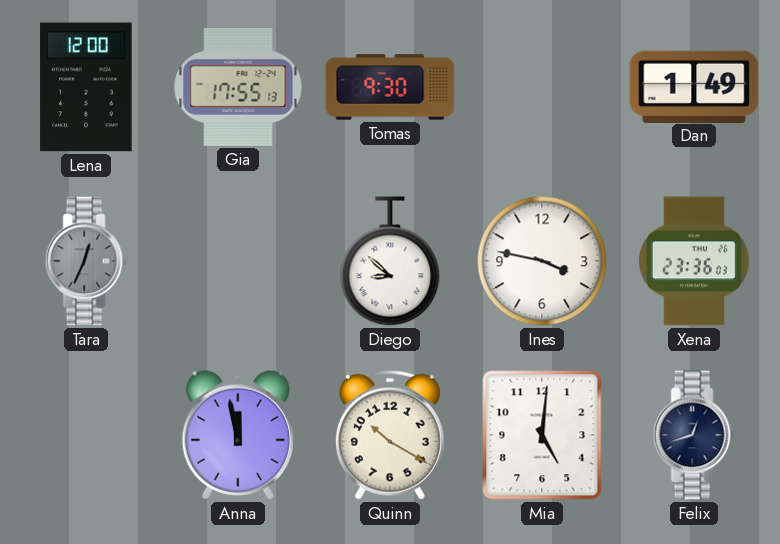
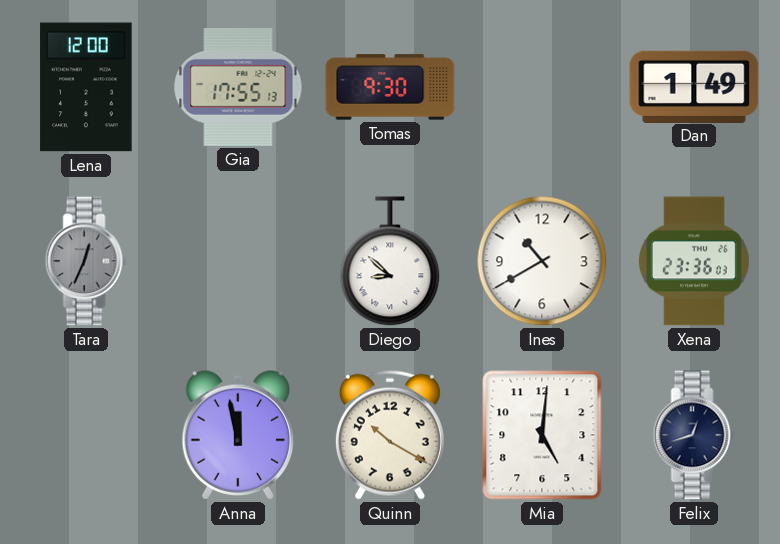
Ines: 3:47 -> 10:40
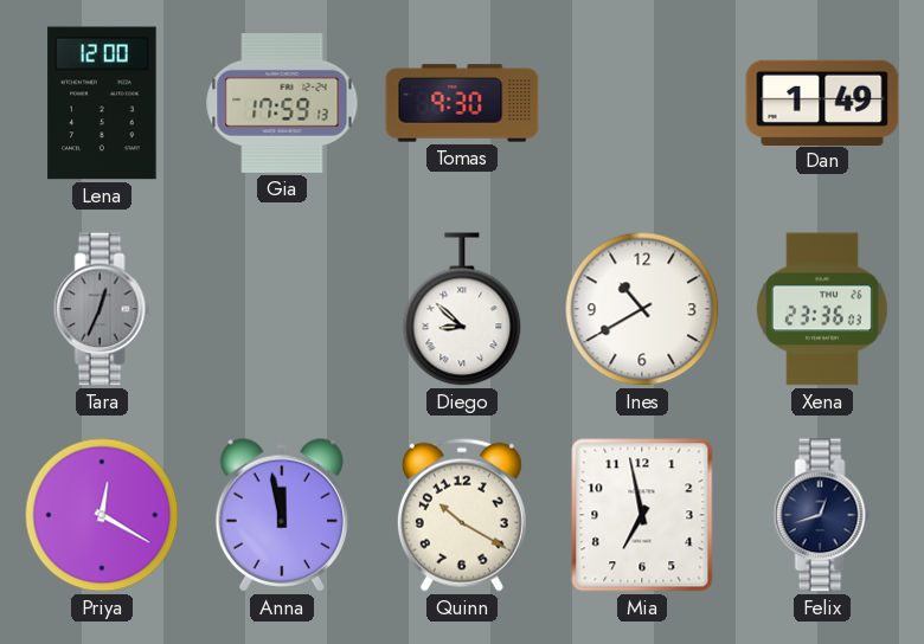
Gia: 17:55 -> 17:59
Priya: none -> 12:20
Mia: 5:01 -> 6:58
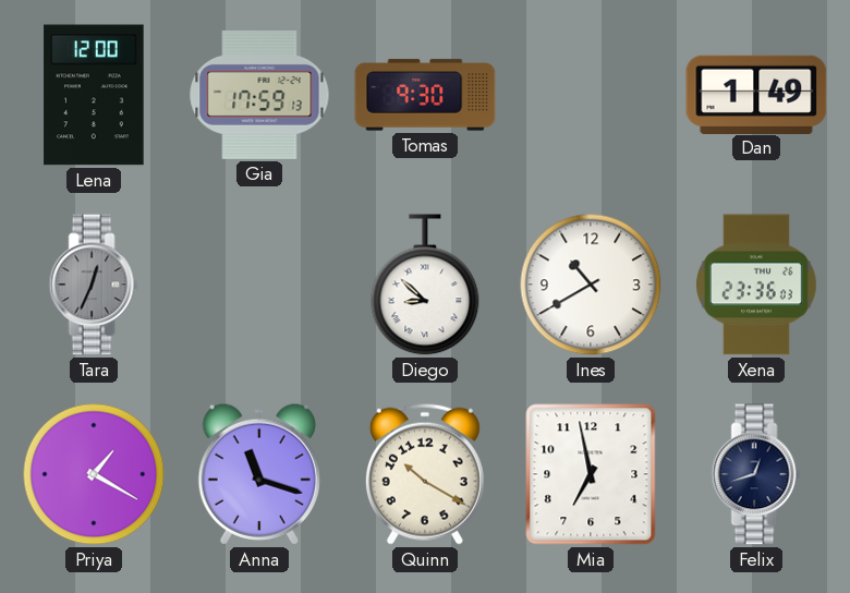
Priya: 12:20 -> 1:20
Anna: 11:58 -> 11:18
